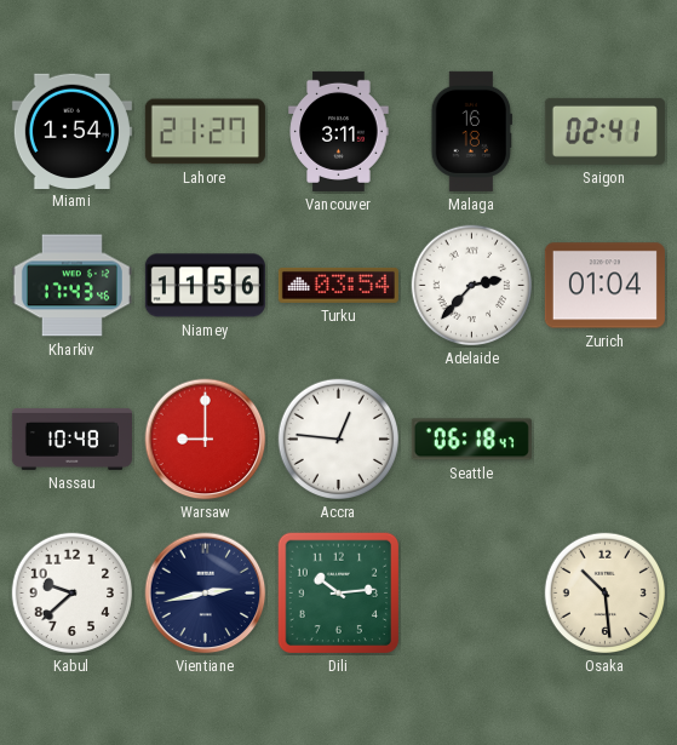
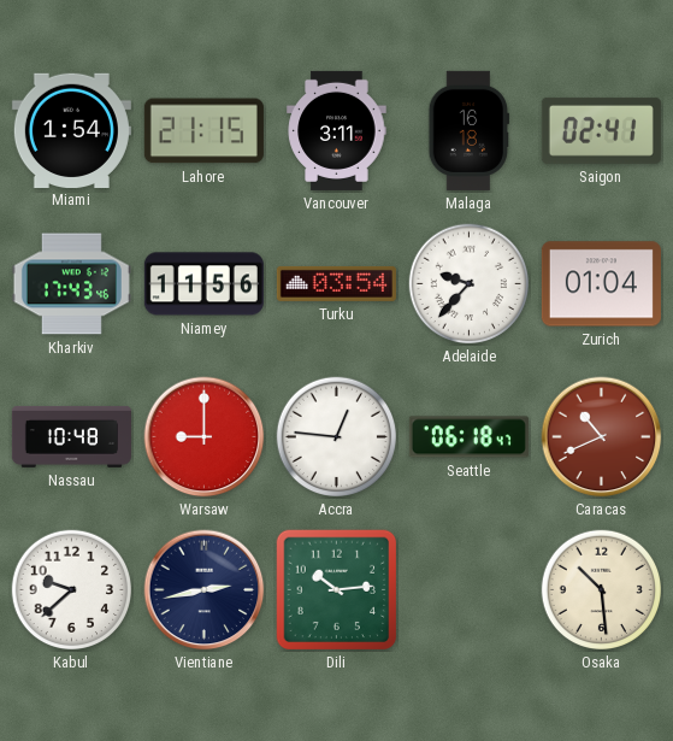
Lahore: 21:27 -> 21:15
Adelaide: 2:37 -> 9:37
Caracas: none -> 10:41
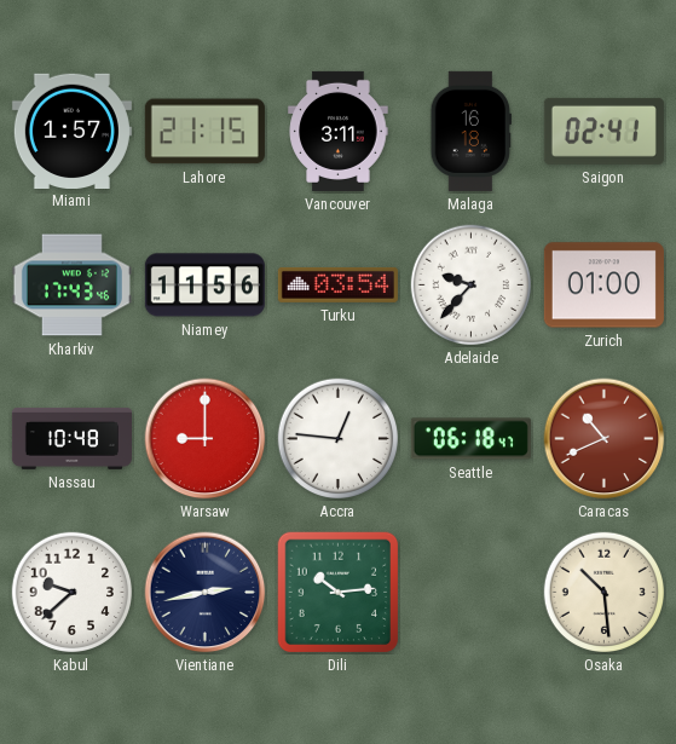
Miami: 1:54 -> 1:57
Zurich: 01:04 -> 01:00
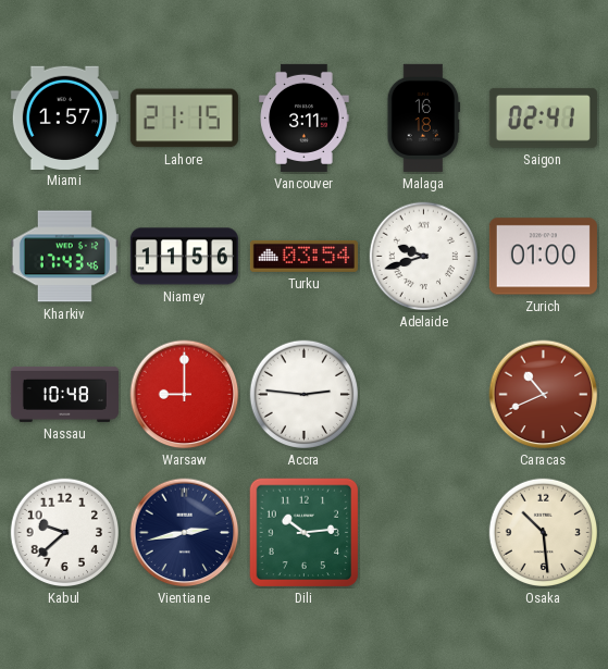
Adelaide: 9:37 -> 9:42
Accra: 12:46 -> 2:46
Seattle: 06:18 -> none
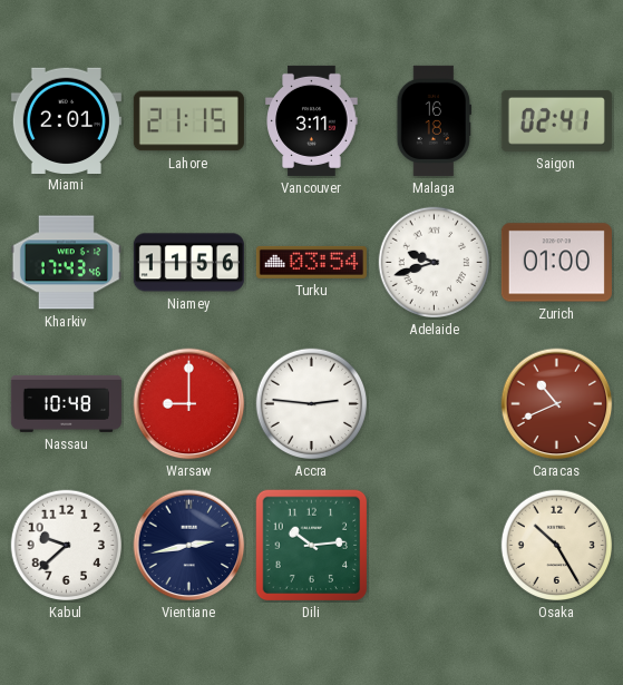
Miami: 1:57 -> 2:01
Osaka: 10:29 -> 10:25
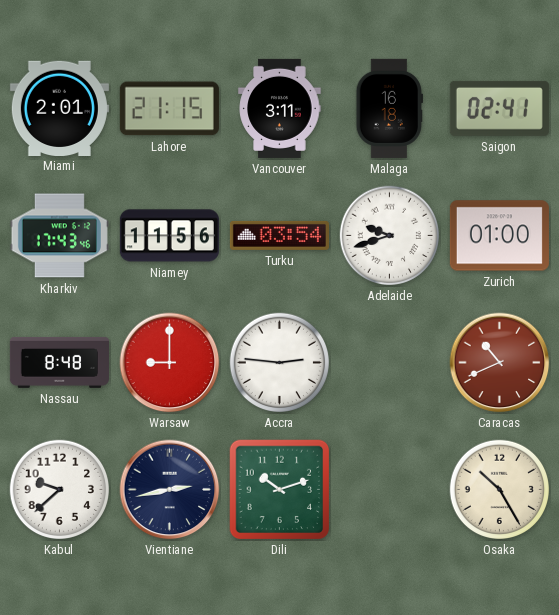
Nassau: 10:48 -> 8:48
Dili: 10:14 -> 10:12
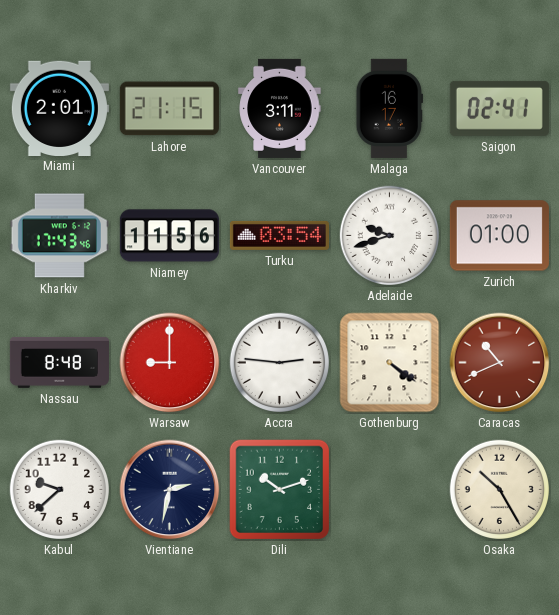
Malaga: 16:18 -> 16:17
Gothenburg: none -> 4:21
Vientiane: 2:43 -> 2:32
